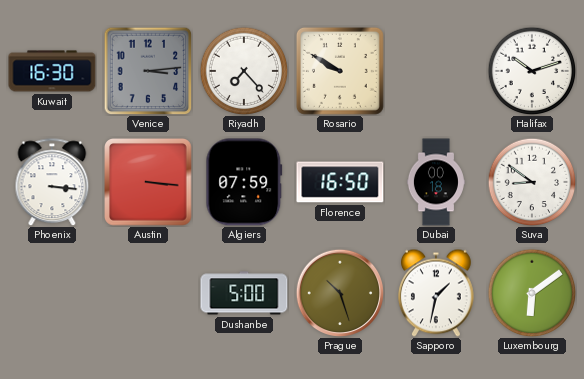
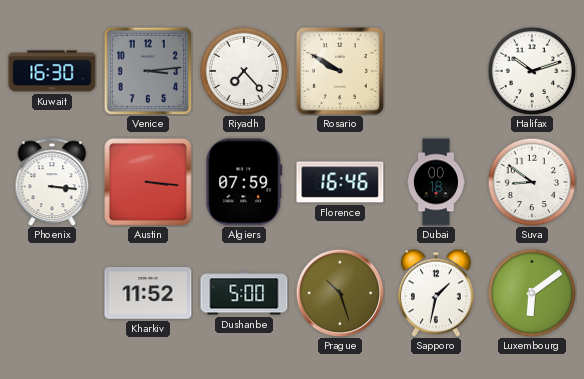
Florence: 16:50 -> 16:46
Kharkiv: none -> 11:52
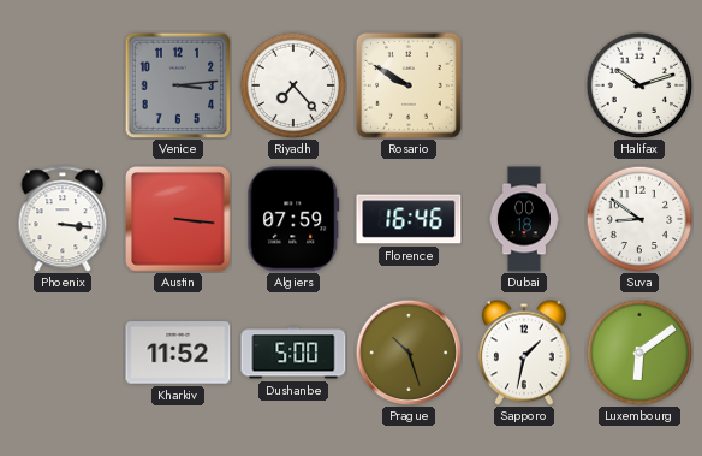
Kuwait: 16:30 -> none
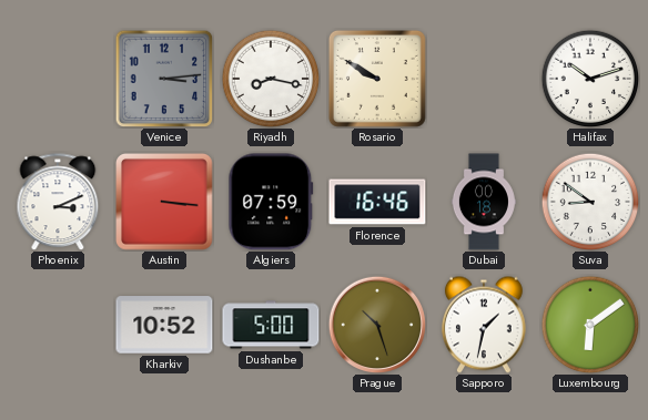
Riyadh: 7:23 -> 8:17
Phoenix: 3:16 -> 3:11
Kharkiv: 11:52 -> 10:52
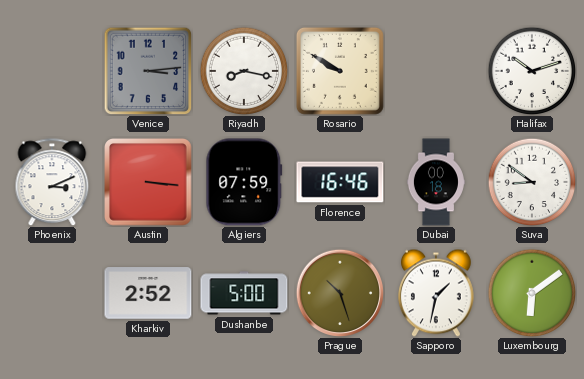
Kharkiv: 10:52 -> 2:52
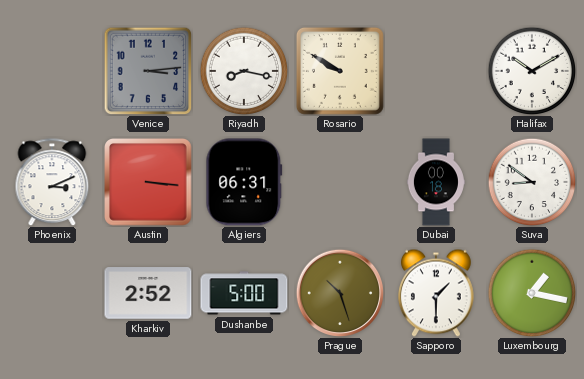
Halifax: 10:12 -> 10:10
Algiers: 07:59 -> 06:31
Florence: 16:46 -> none
Sapporo: 1:32 -> 1:30
Luxembourg: 6:09 -> 1:17
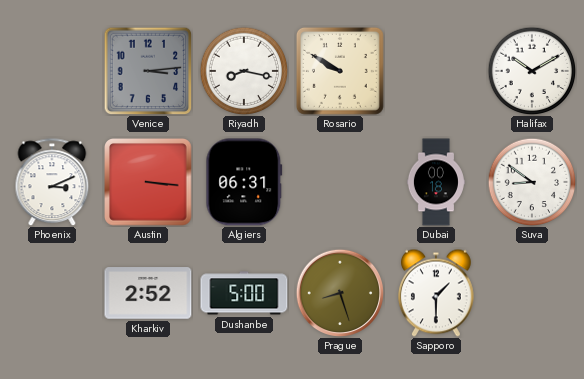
Prague: 10:27 -> 8:27
Luxembourg: 1:17 -> none
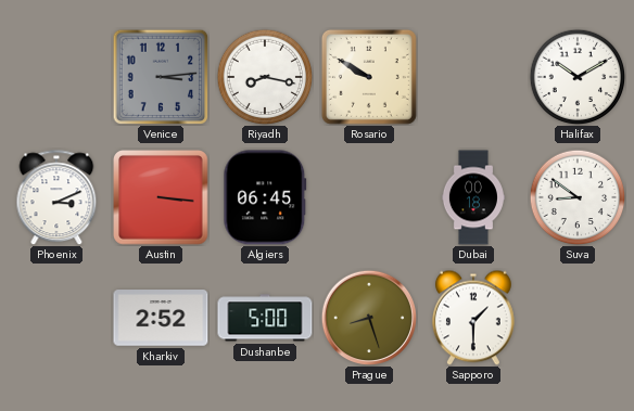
Algiers: 06:31 -> 06:45
